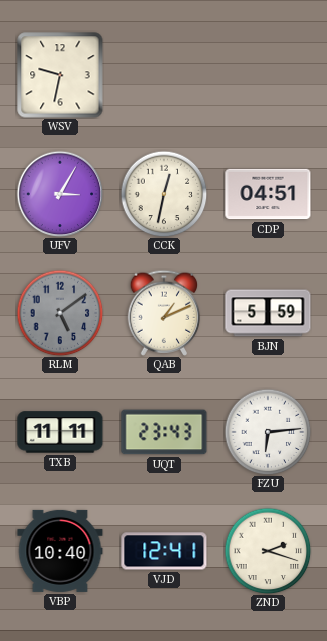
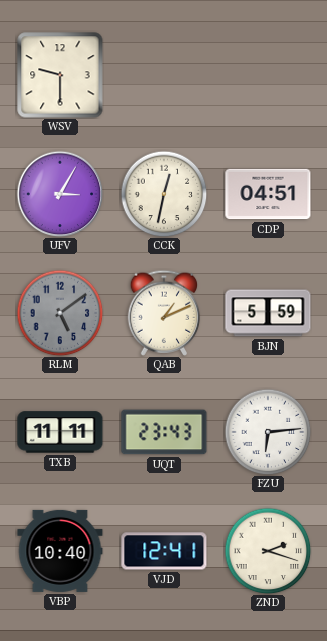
WSV: 9:32 -> 9:30
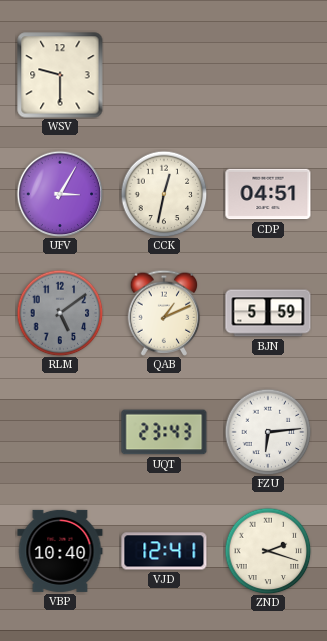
TXB: 11:11 -> none
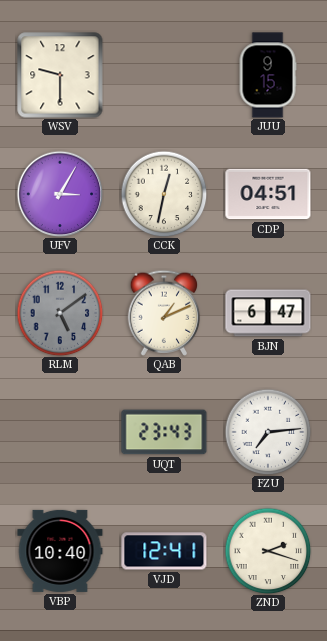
JUU: none -> 9:15
BJN: 5:59 -> 6:47
FZU: 6:14 -> 7:14
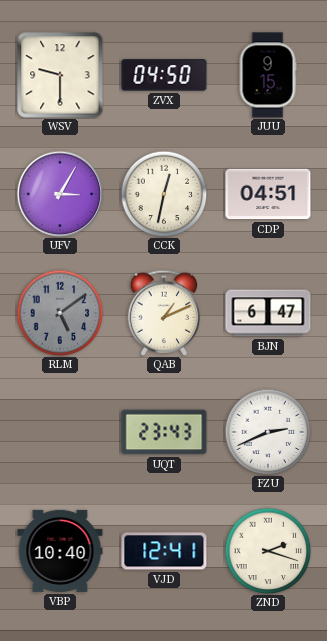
ZVX: none -> 04:50
FZU: 7:14 -> 2:41
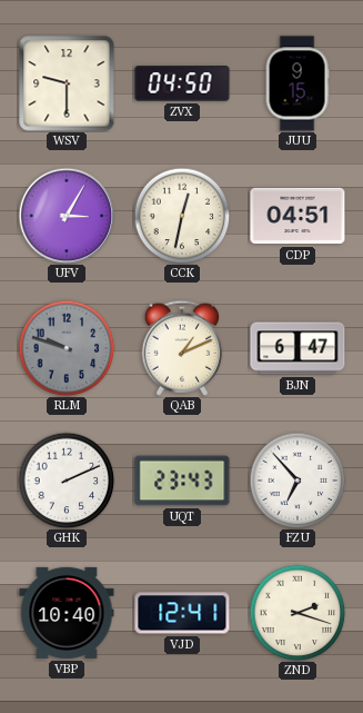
RLM: 5:09 -> 9:48
GHK: none -> 2:11
FZU: 2:41 -> 6:53
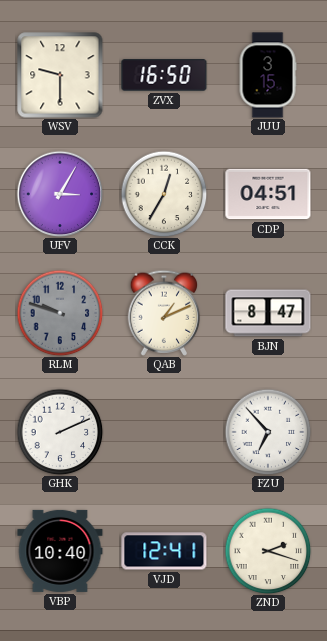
ZVX: 04:50 -> 16:50
JUU: 9:15 -> 3:15
CCK: 12:32 -> 12:35
BJN: 6:47 -> 8:47
UQT: 23:43 -> none
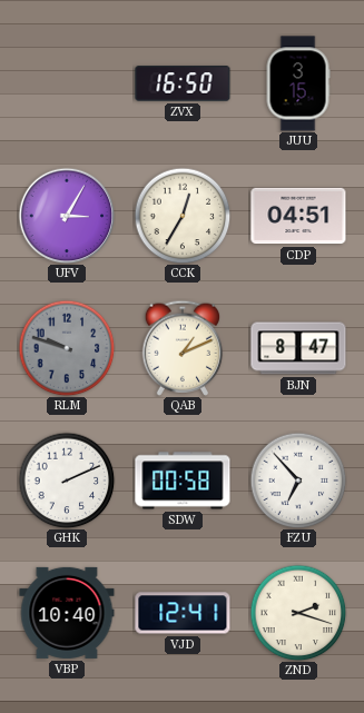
WSV: 9:30 -> none
SDW: none -> 00:58
